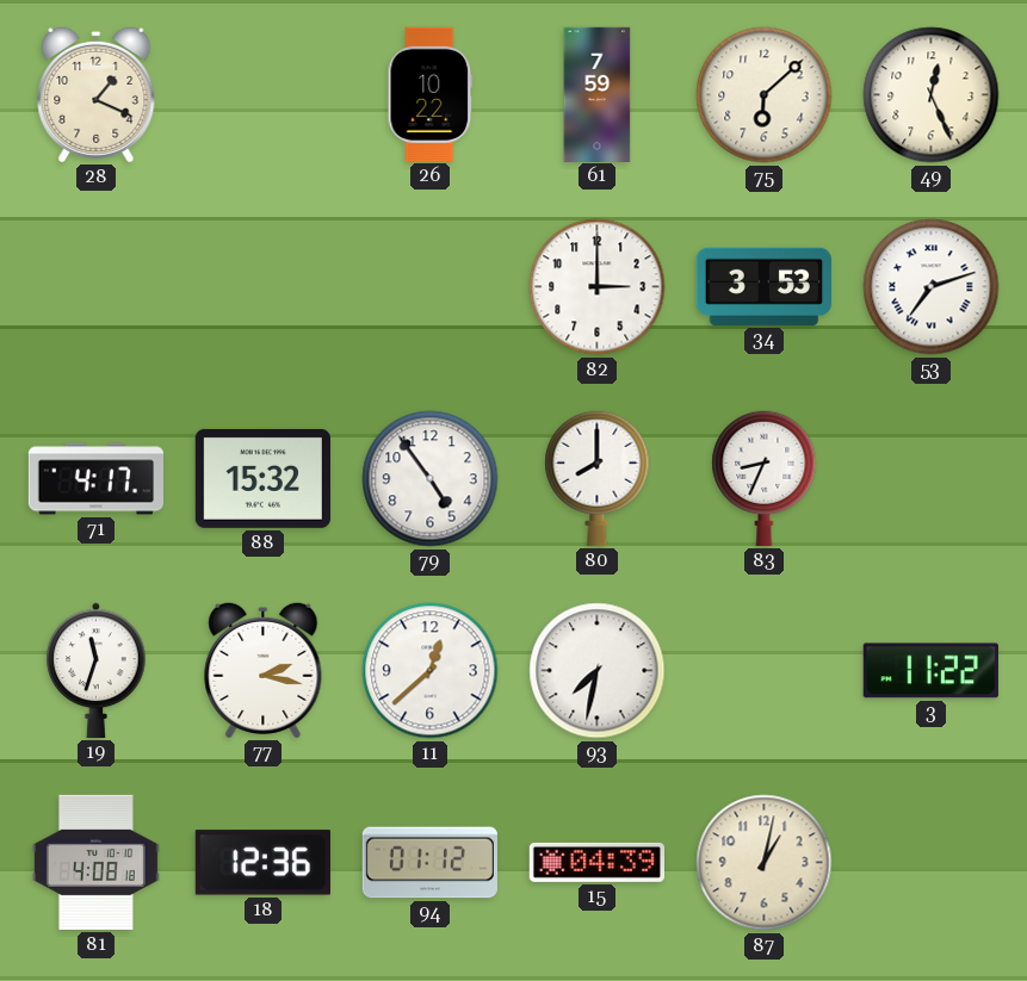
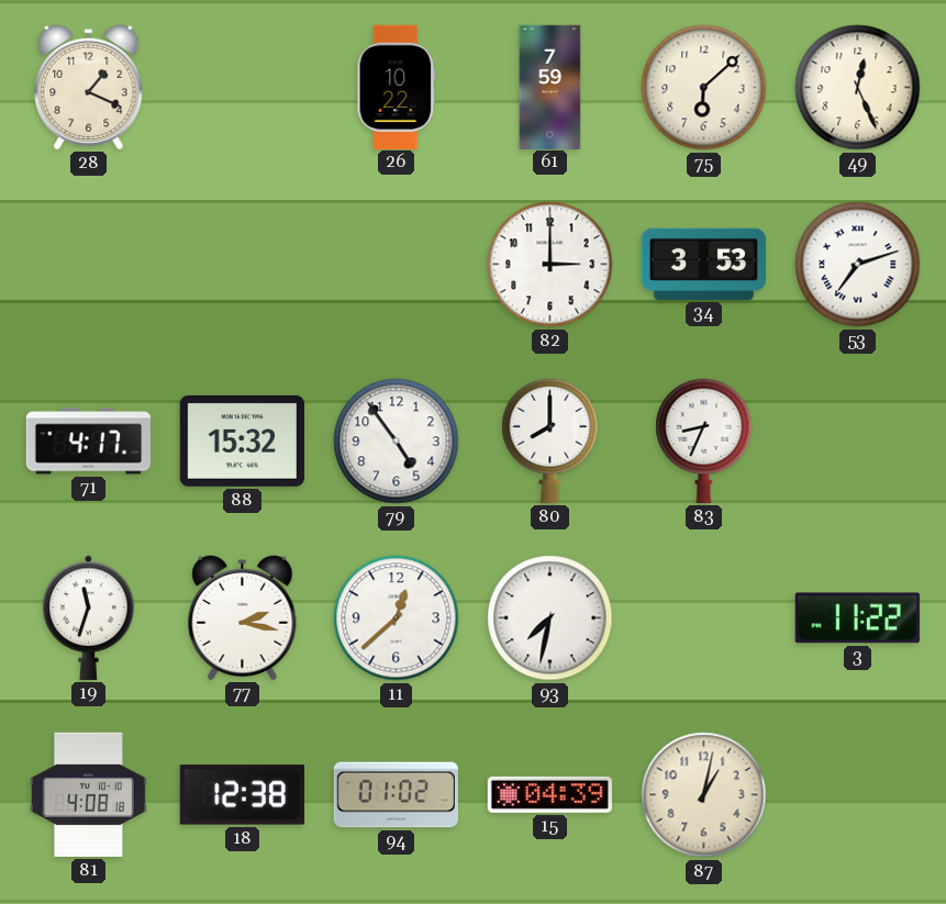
18: 12:36 -> 12:38
94: 01:12 -> 01:02
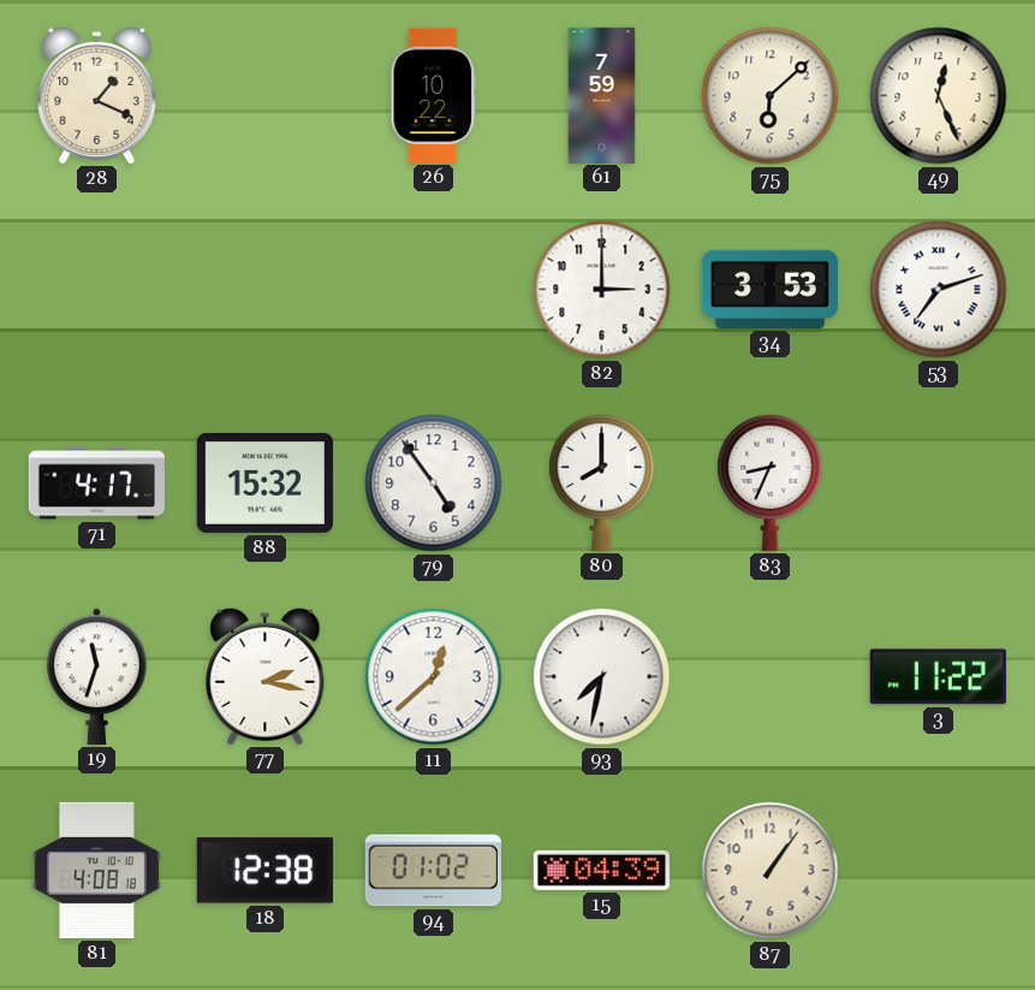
87: 1:02 -> 1:06
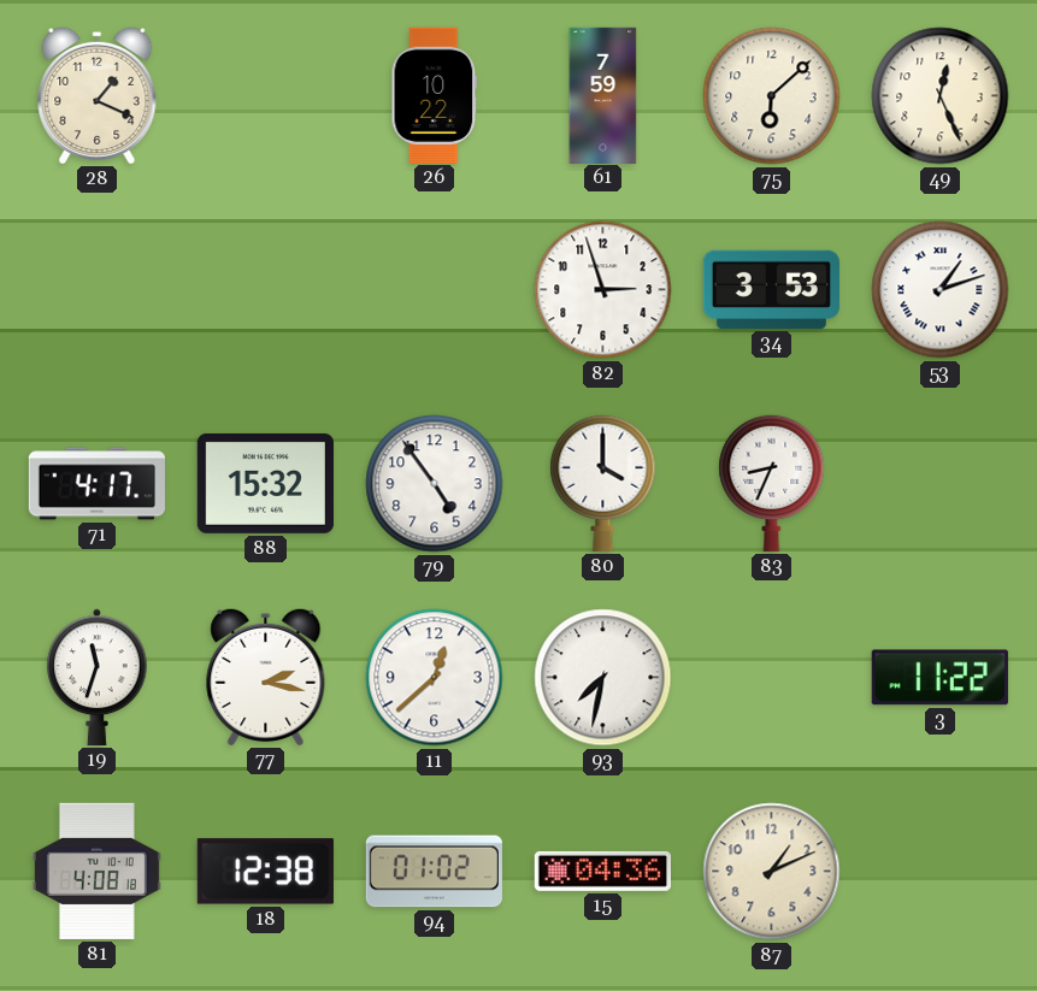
82: 3:00 -> 2:57
53: 7:12 -> 1:12
80: 8:00 -> 4:00
15: 04:39 -> 04:36
87: 1:06 -> 1:11
